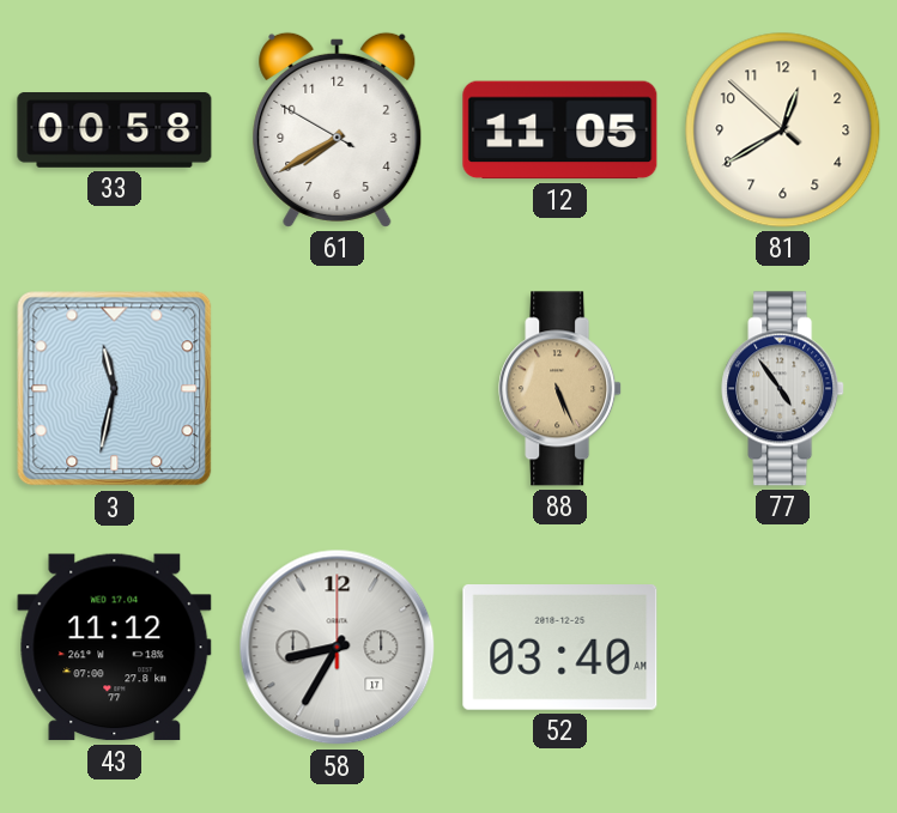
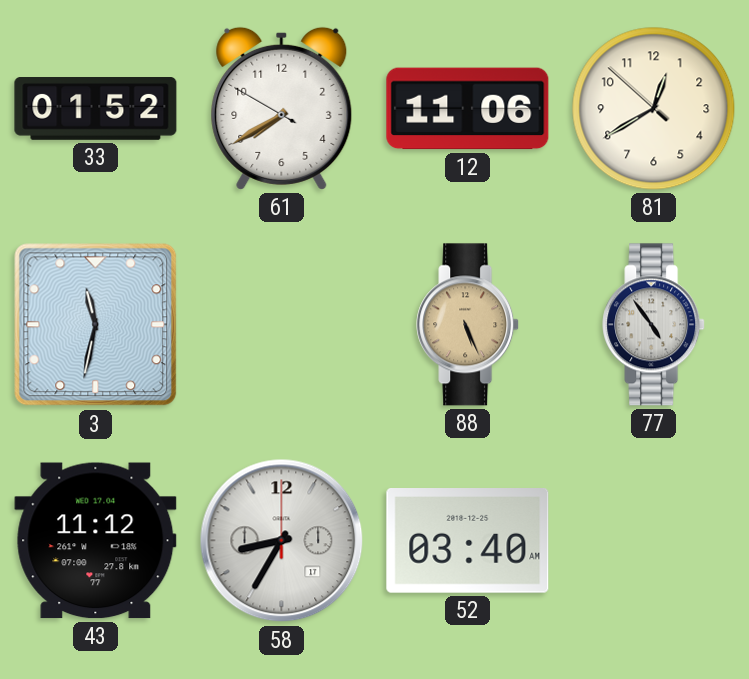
33: 00:58 -> 01:52
12: 11:05 -> 11:06
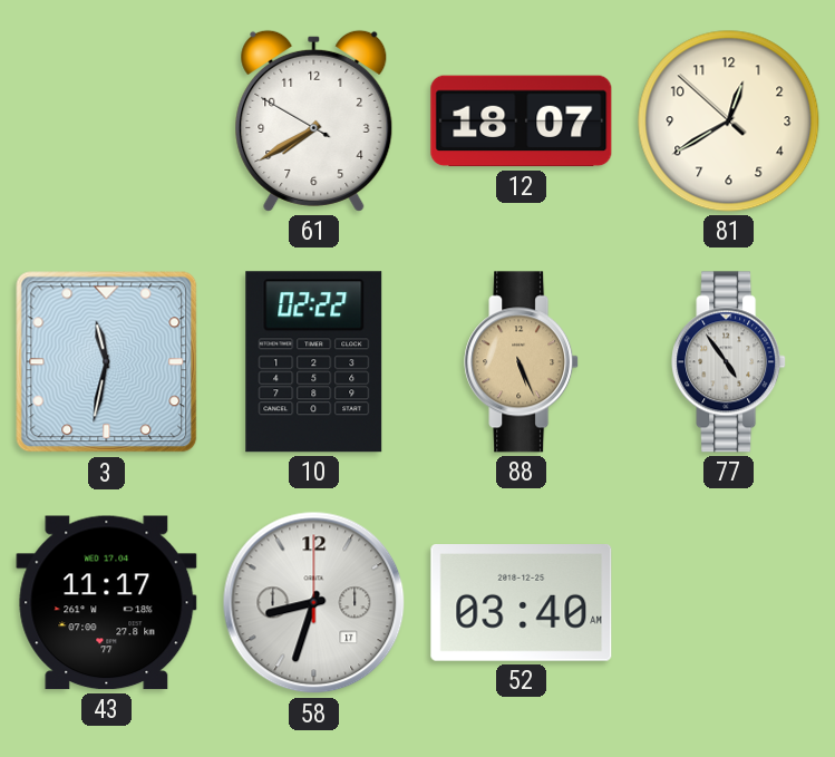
33: 01:52 -> none
12: 11:06 -> 18:07
10: none -> 02:22
43: 11:12 -> 11:17
58: 8:35 -> 8:33
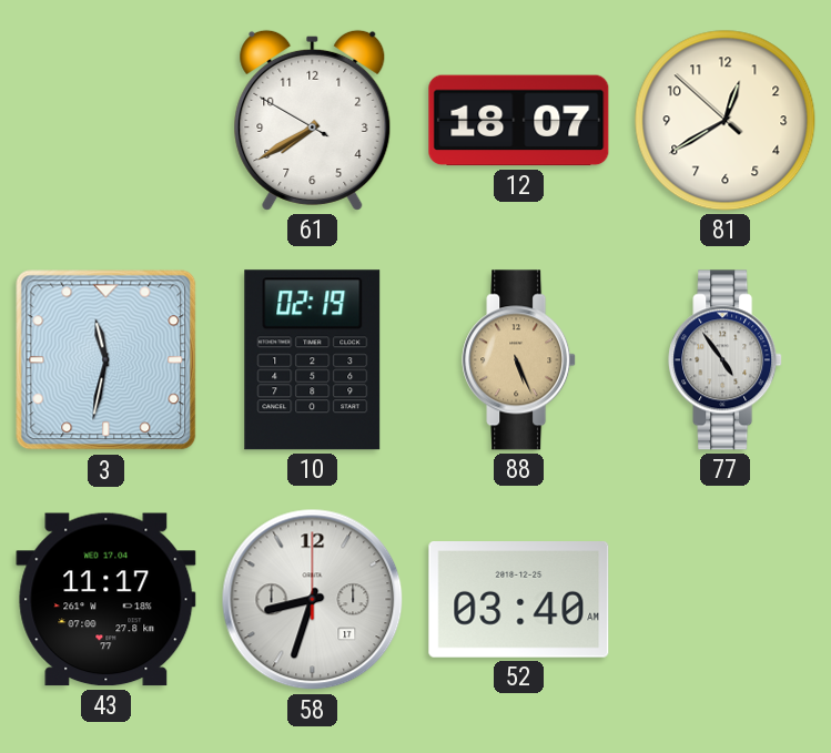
10: 02:22 -> 02:19
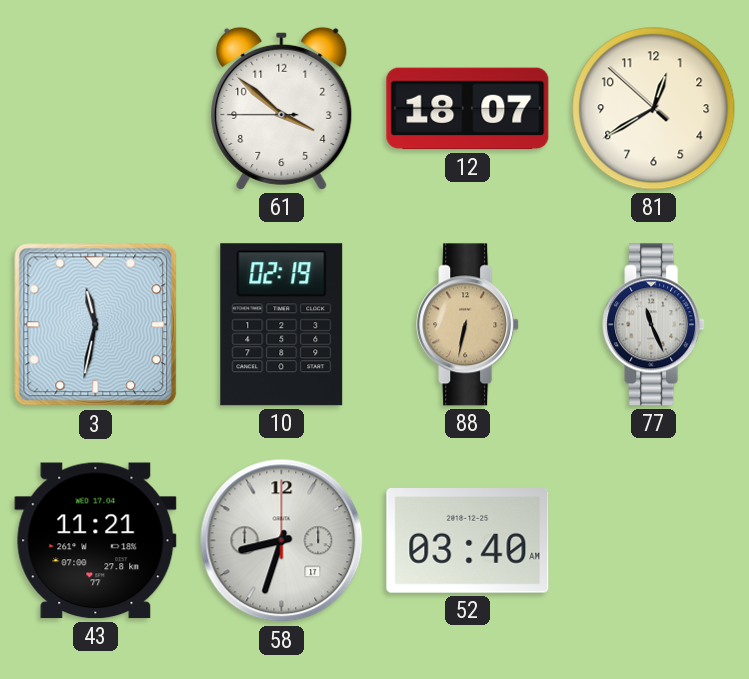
61: 7:39 -> 3:51
88: 5:26 -> 6:32
77: 4:54 -> 11:26
43: 11:17 -> 11:21
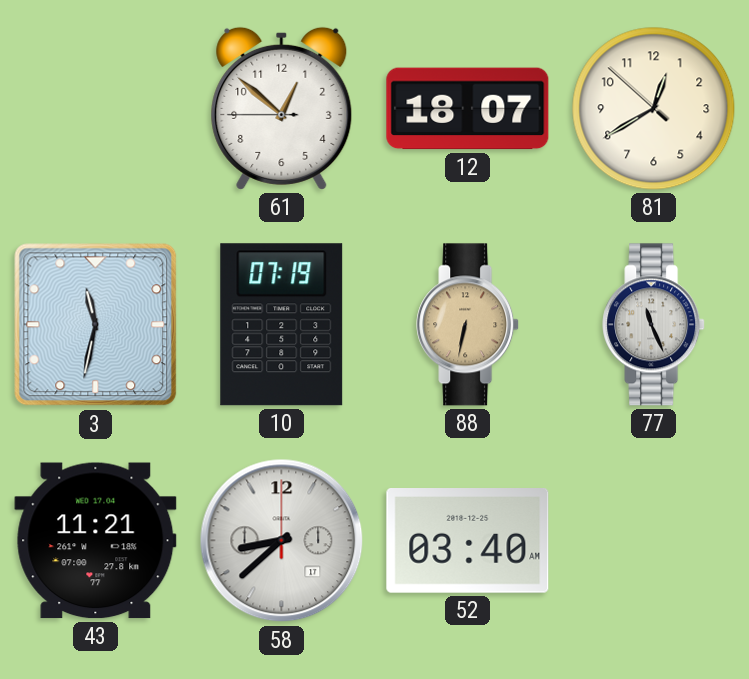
61: 3:51 -> 12:51
10: 02:19 -> 07:19
58: 8:33 -> 8:38
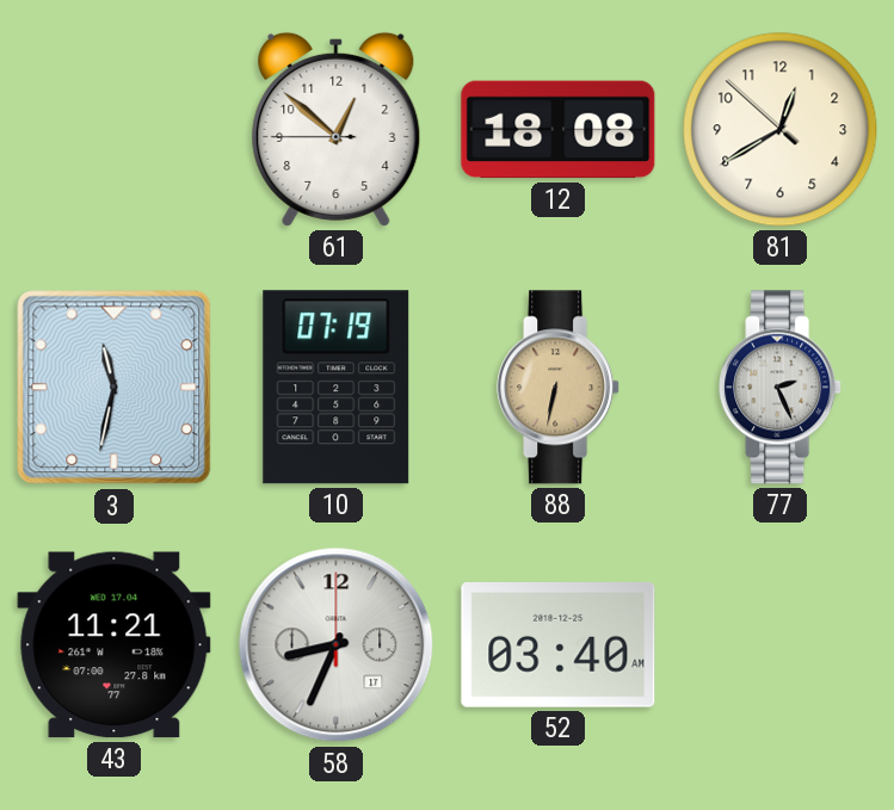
12: 18:07 -> 18:08
77: 11:26 -> 2:26
58: 8:38 -> 8:34
